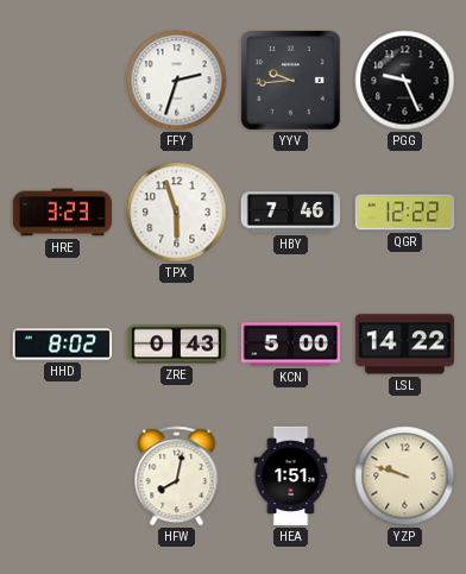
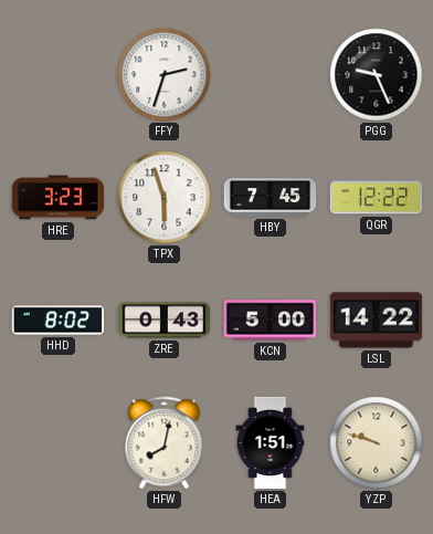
YYV: 9:44 -> none
HBY: 7:46 -> 7:45
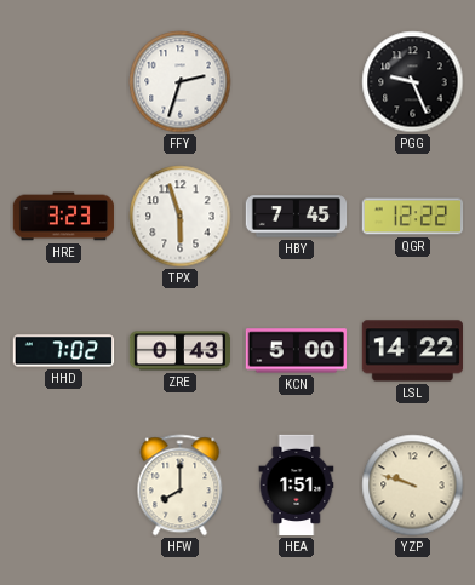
HHD: 8:02 -> 7:02
HFW: 8:02 -> 8:00
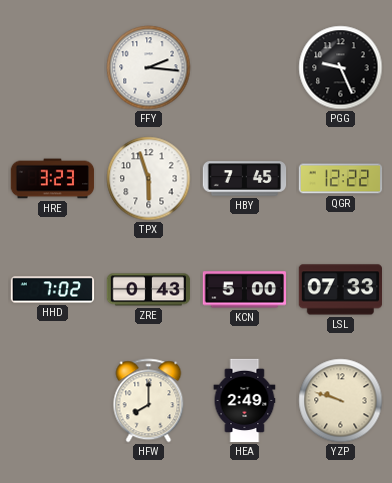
FFY: 2:33 -> 2:16
LSL: 14:22 -> 07:33
HEA: 1:51 -> 2:49
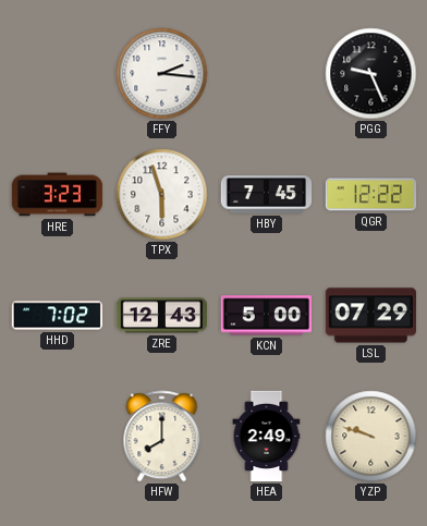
ZRE: 0:43 -> 12:43
LSL: 07:33 -> 07:29
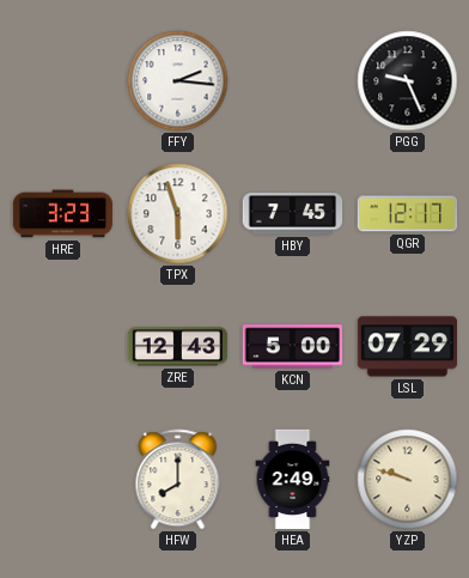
QGR: 12:22 -> 12:17
HHD: 7:02 -> none
